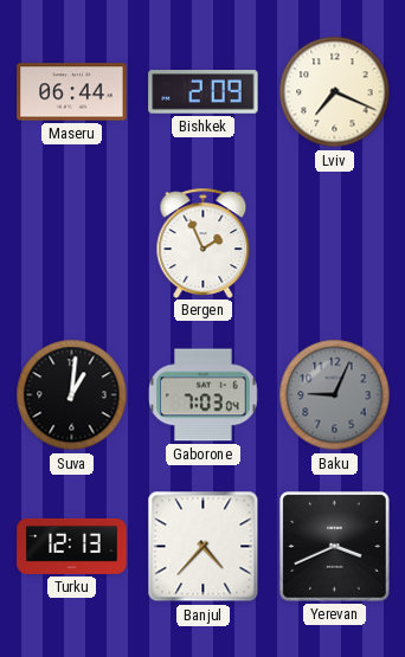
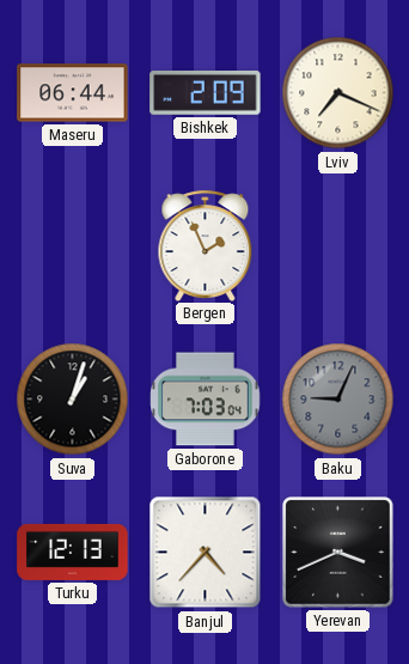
Suva: 1:01 -> 1:03
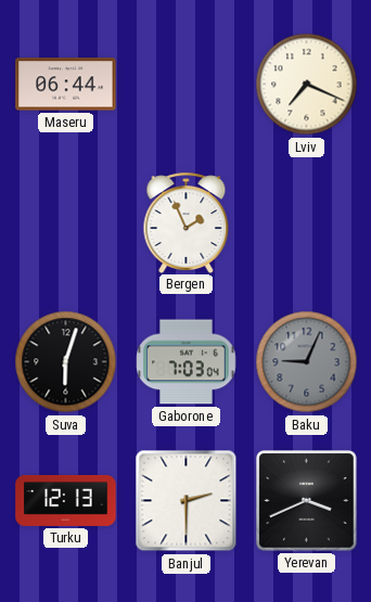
Bishkek: 2:09 -> none
Suva: 1:03 -> 6:03
Banjul: 4:37 -> 2:30
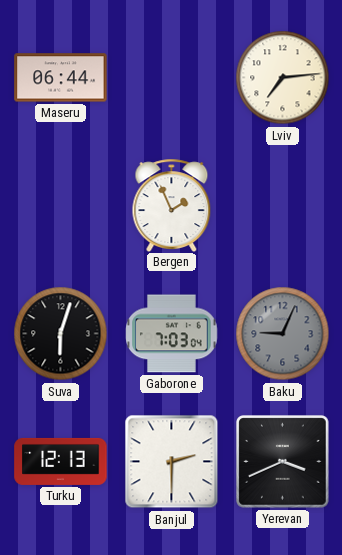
Lviv: 7:19 -> 7:14
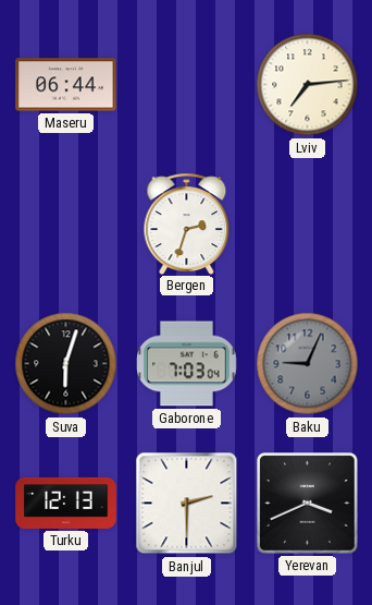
Bergen: 1:56 -> 2:33
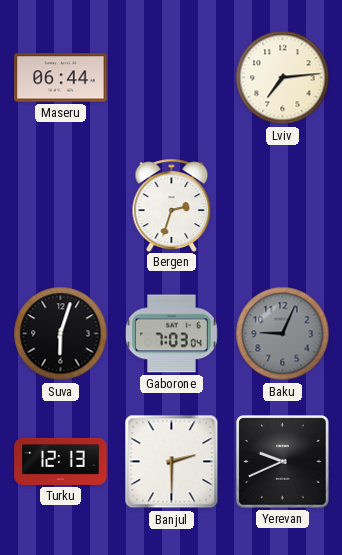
Yerevan: 3:41 -> 9:41
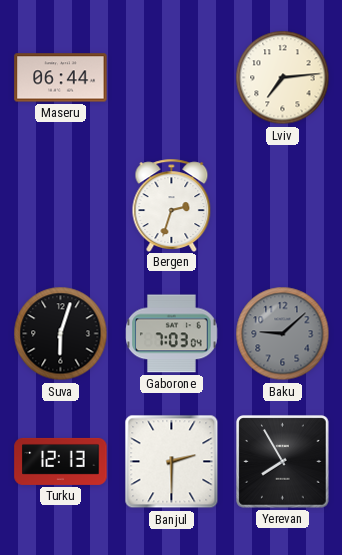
Baku: 9:04 -> 9:08
Yerevan: 9:41 -> 7:55
